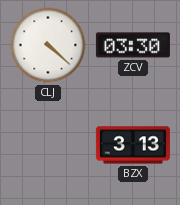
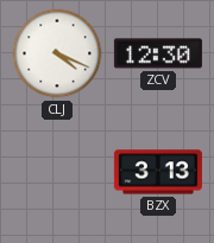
CLJ: 4:22 -> 4:19
ZCV: 03:30 -> 12:30
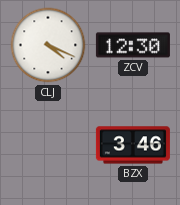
BZX: 3:13 -> 3:46
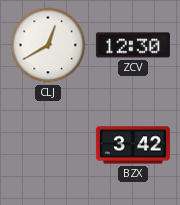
CLJ: 4:19 -> 12:40
BZX: 3:46 -> 3:42
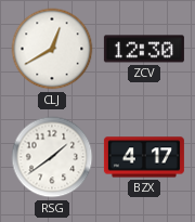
RSG: none -> 1:39
BZX: 3:42 -> 4:17
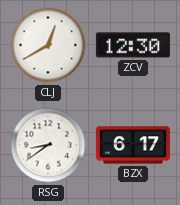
RSG: 1:39 -> 8:39
BZX: 4:17 -> 6:17
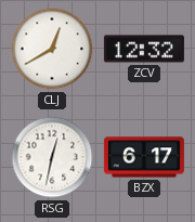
ZCV: 12:30 -> 12:32
RSG: 8:39 -> 12:32
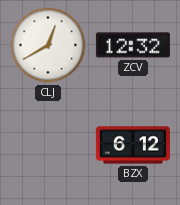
RSG: 12:32 -> none
BZX: 6:17 -> 6:12
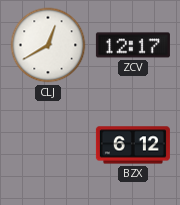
ZCV: 12:32 -> 12:17
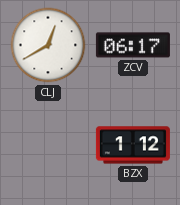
ZCV: 12:17 -> 06:17
BZX: 6:12 -> 1:12
